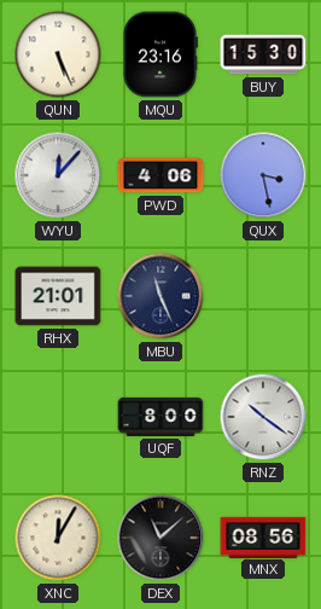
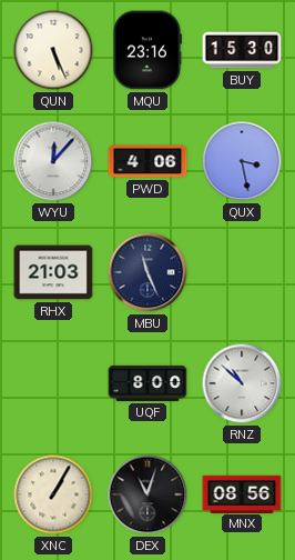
RHX: 21:01 -> 21:03
RNZ: 10:21 -> 10:52
XNC: 12:05 -> 1:05
DEX: 11:08 -> 11:03
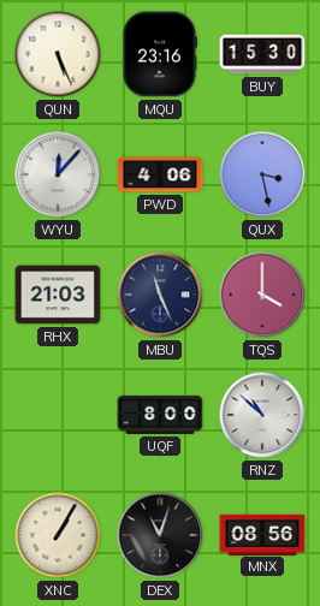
TQS: none -> 4:00
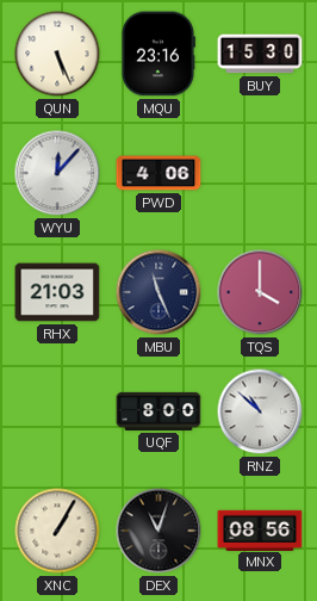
QUX: 3:28 -> none
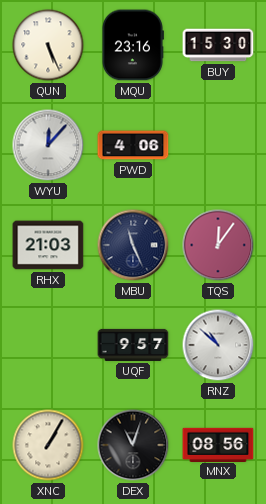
TQS: 4:00 -> 12:06
UQF: 8:00 -> 9:57
